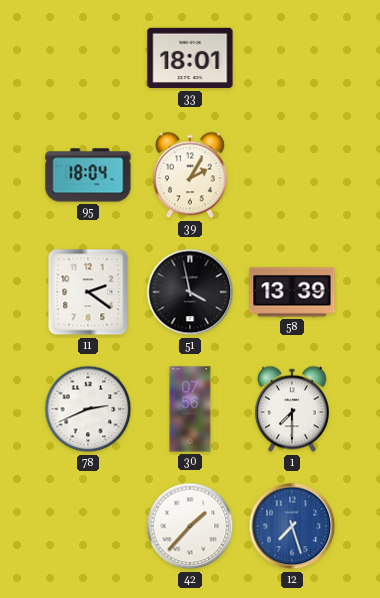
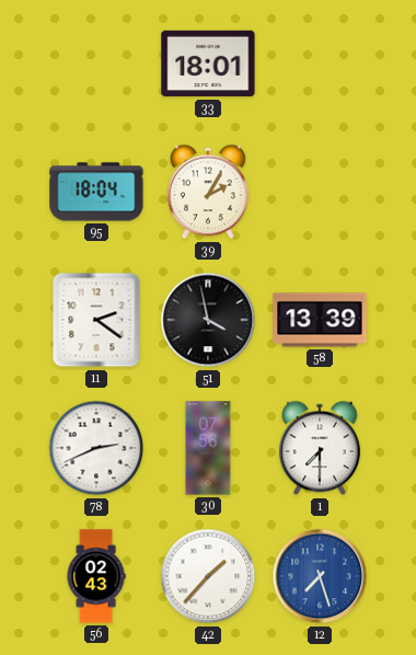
56: none -> 02:43
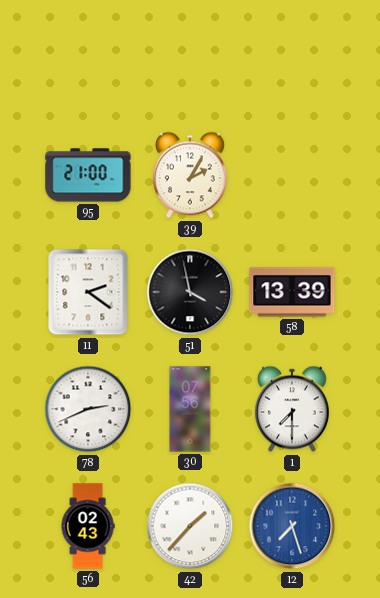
33: 18:01 -> none
95: 18:04 -> 21:00
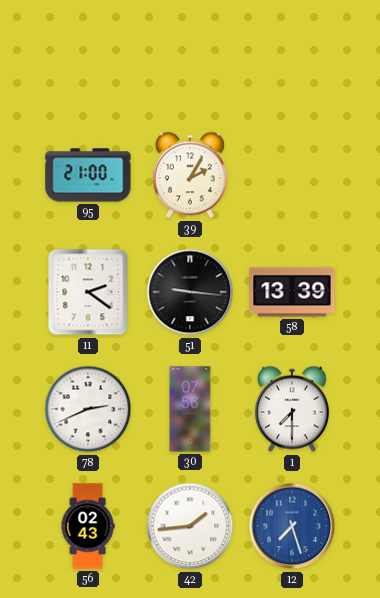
51: 3:58 -> 9:16
42: 1:37 -> 1:44
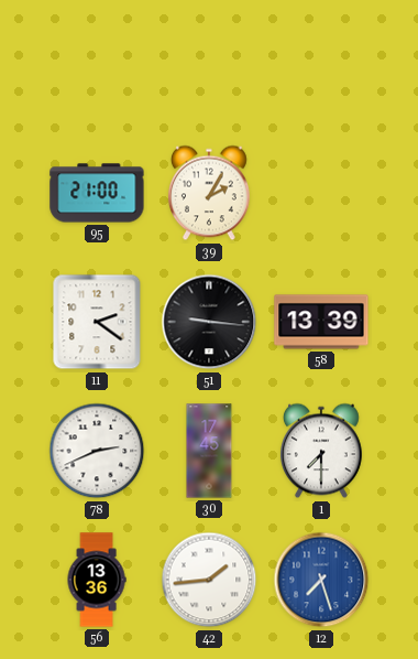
30: 07:56 -> 17:45
56: 02:43 -> 13:36
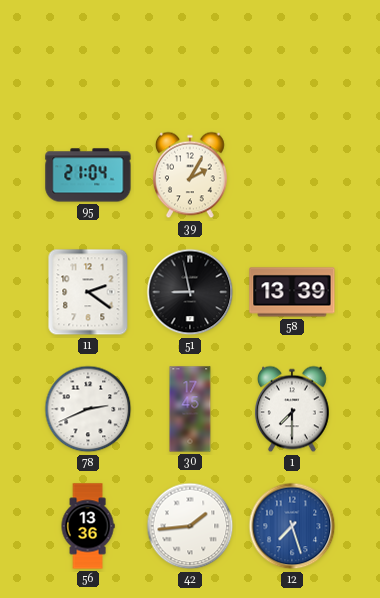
95: 21:00 -> 21:04
51: 9:16 -> 8:58
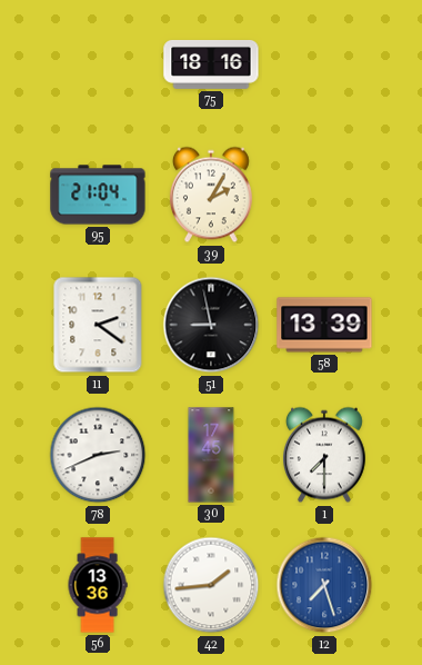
75: none -> 18:16
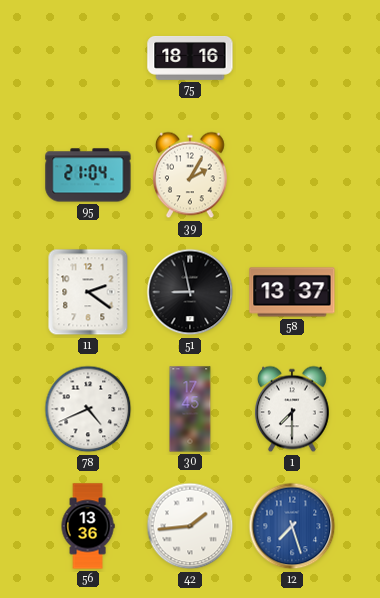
58: 13:39 -> 13:37
78: 2:41 -> 4:41
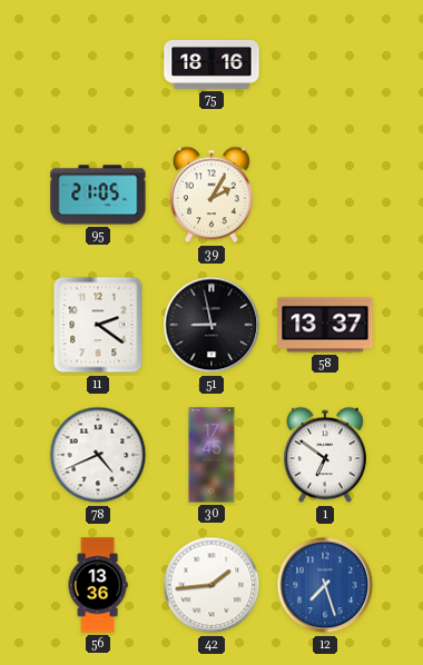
95: 21:04 -> 21:05
1: 7:30 -> 6:51
